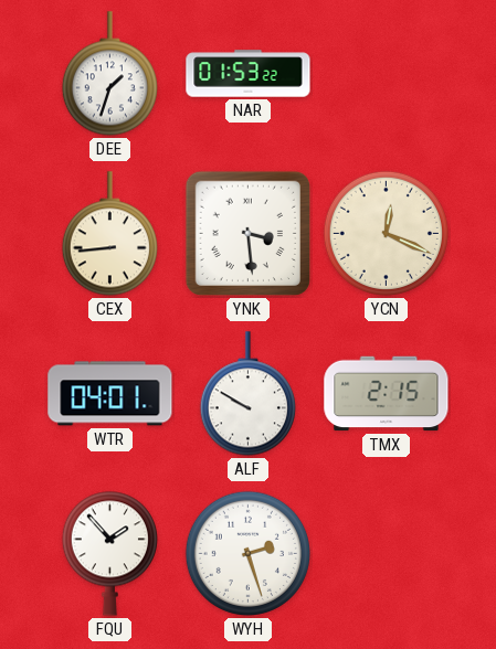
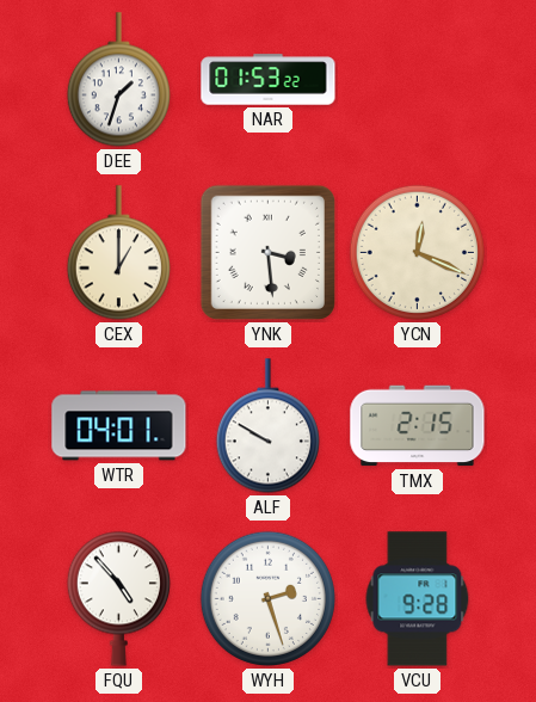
CEX: 8:44 -> 1:00
FQU: 1:53 -> 4:53
VCU: none -> 9:28
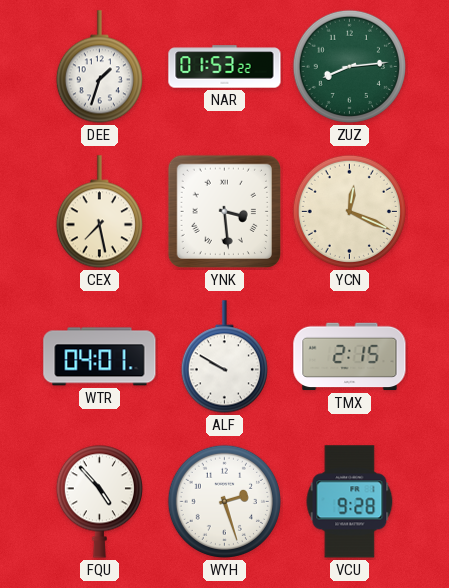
ZUZ: none -> 8:14
CEX: 1:00 -> 7:28
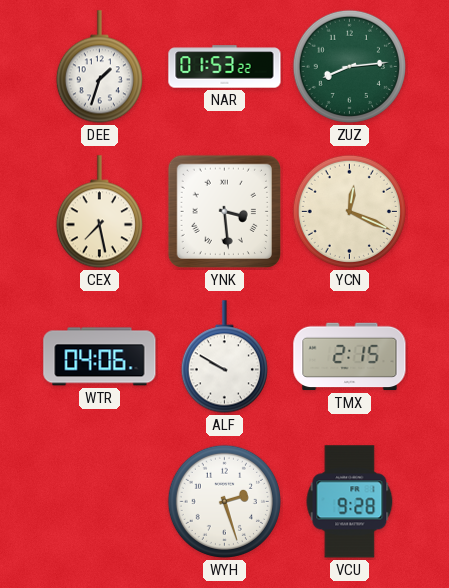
WTR: 04:01 -> 04:06
FQU: 4:53 -> none
